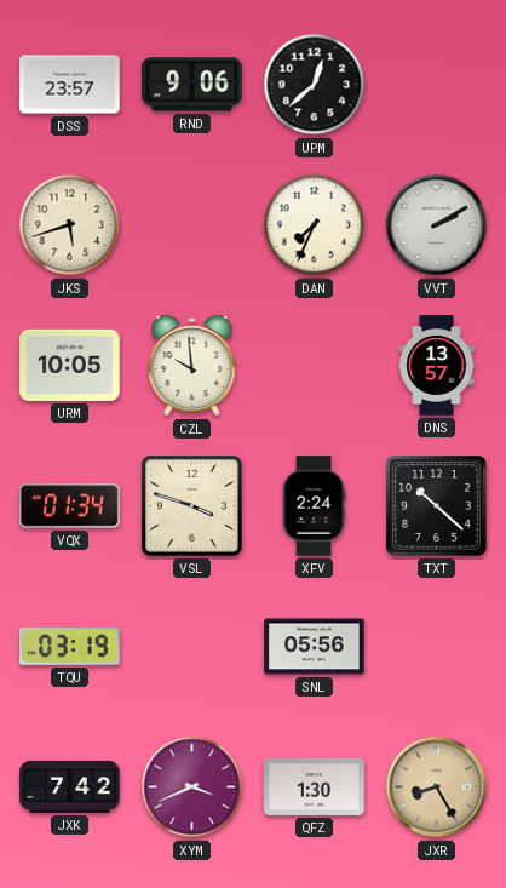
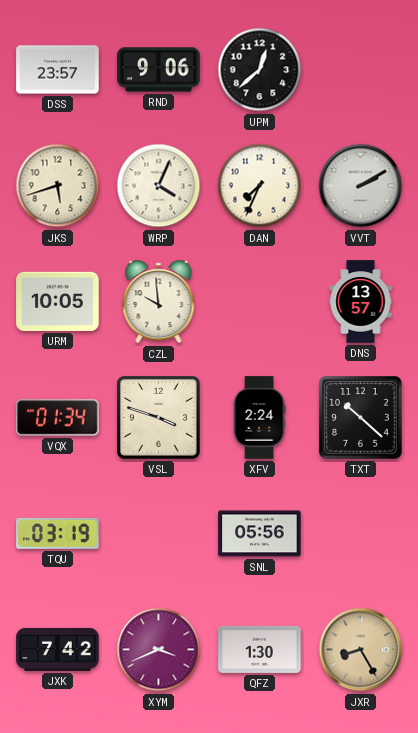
WRP: none -> 4:04
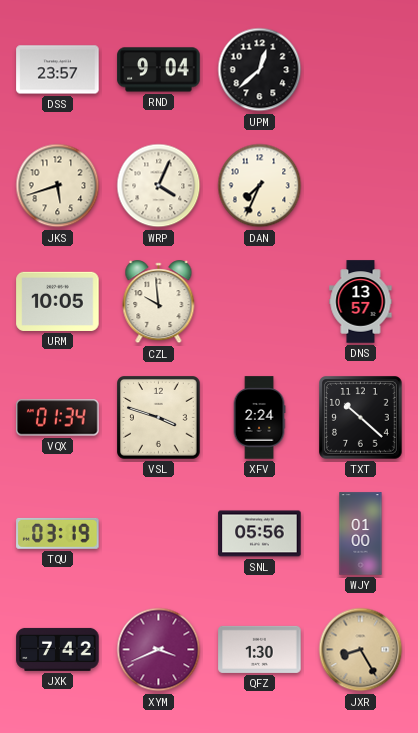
RND: 9:06 -> 9:04
VVT: 2:10 -> none
WJY: none -> 01:00
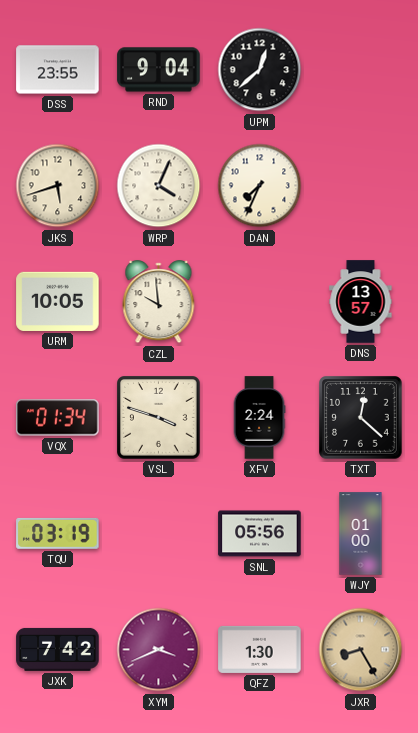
DSS: 23:57 -> 23:55
TXT: 10:22 -> 12:22
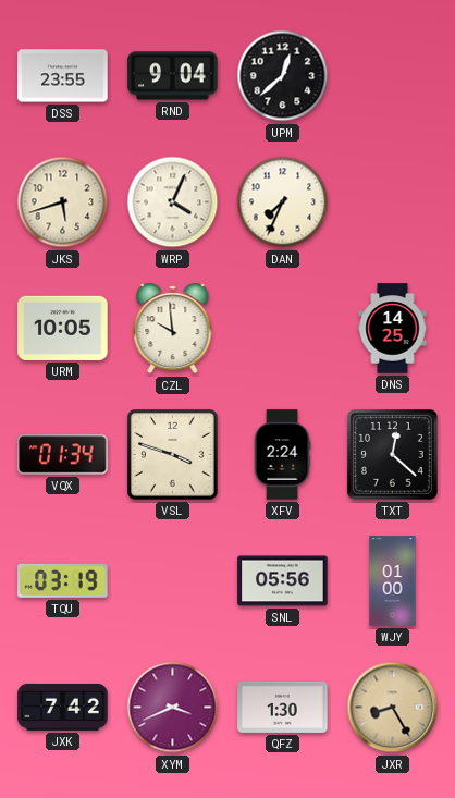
DNS: 13:57 -> 14:25
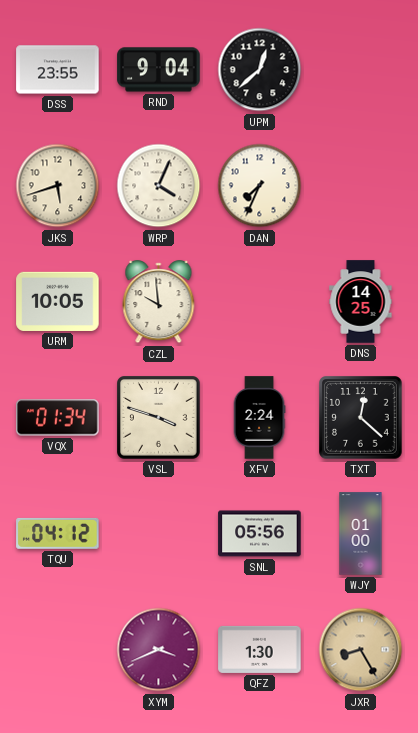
TQU: 03:19 -> 04:12
JXK: 7:42 -> none
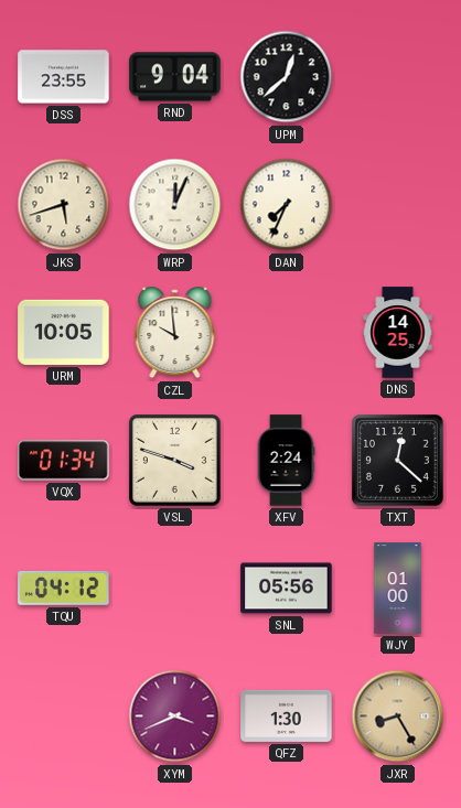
WRP: 4:04 -> 12:04
